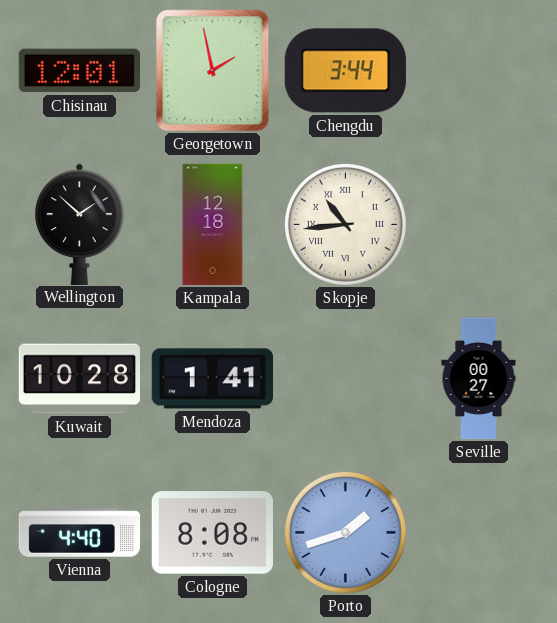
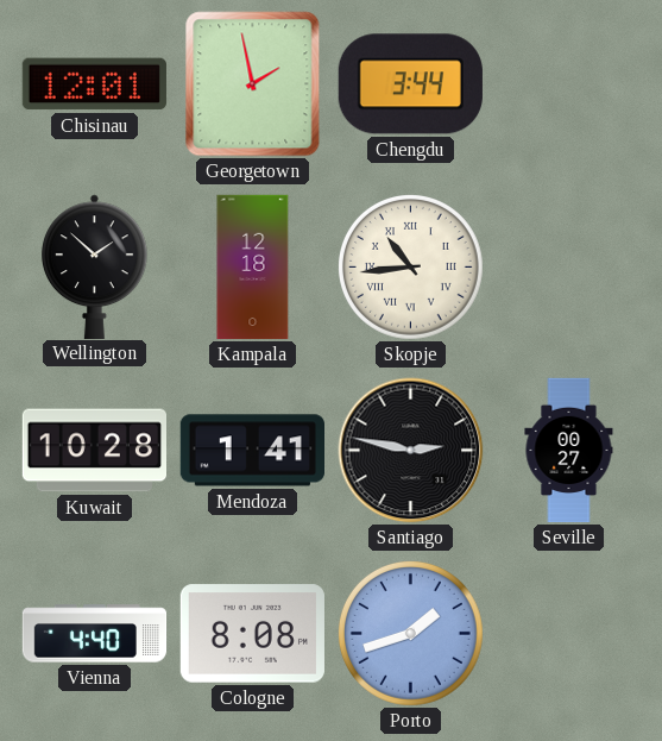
Santiago: none -> 2:47
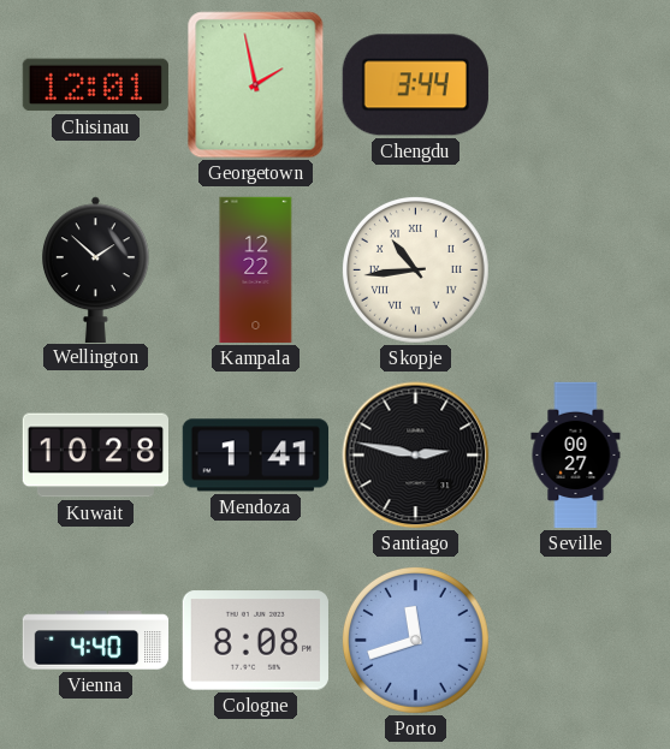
Kampala: 12:18 -> 12:22
Porto: 1:42 -> 11:42
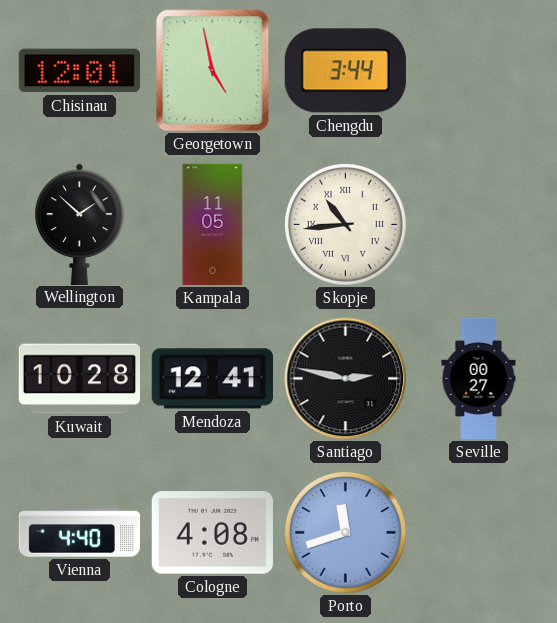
Georgetown: 1:58 -> 4:58
Kampala: 12:22 -> 11:05
Mendoza: 1:41 -> 12:41
Cologne: 8:08 -> 4:08
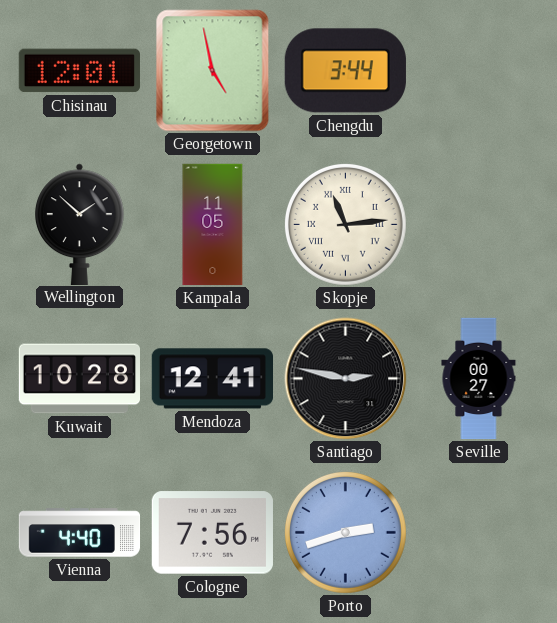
Skopje: 10:44 -> 11:14
Cologne: 4:08 -> 7:56
Porto: 11:42 -> 2:42
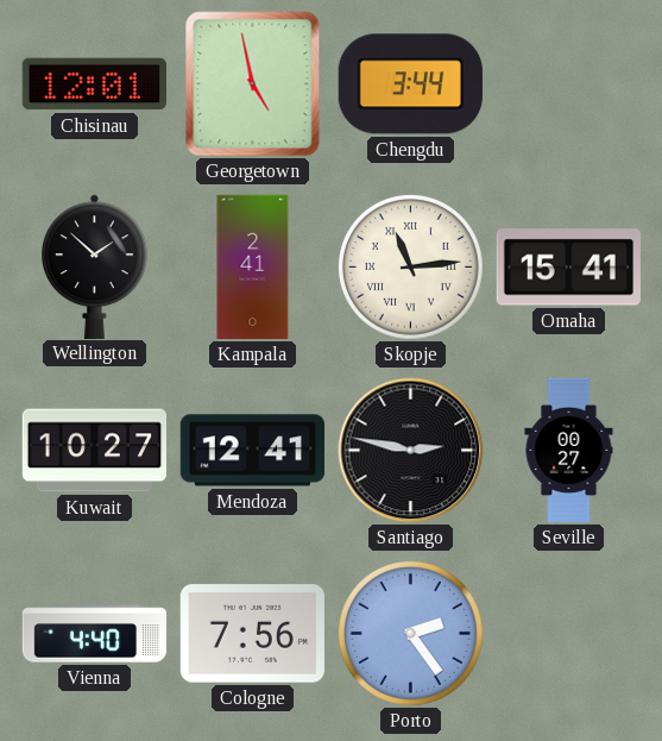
Kampala: 11:05 -> 2:41
Omaha: none -> 15:41
Kuwait: 10:28 -> 10:27
Porto: 2:42 -> 2:24
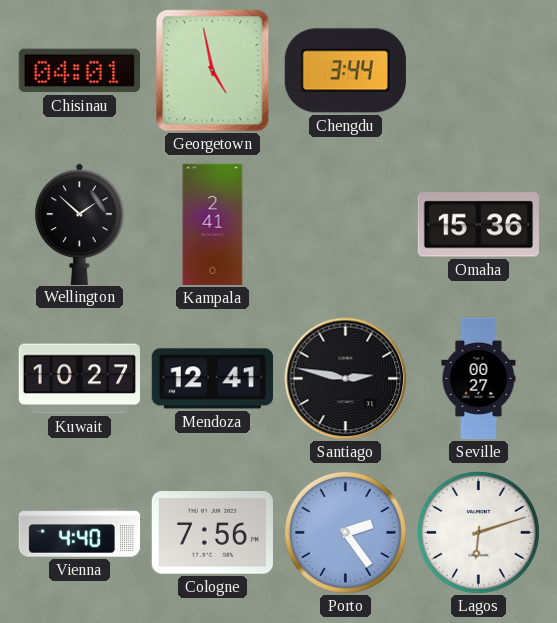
Chisinau: 12:01 -> 04:01
Skopje: 11:14 -> none
Omaha: 15:41 -> 15:36
Lagos: none -> 6:12
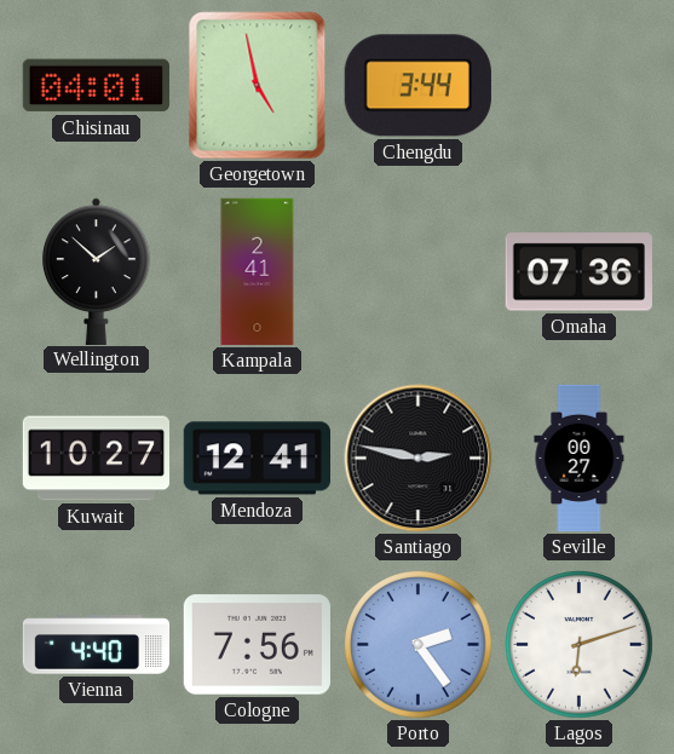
Omaha: 15:36 -> 07:36
